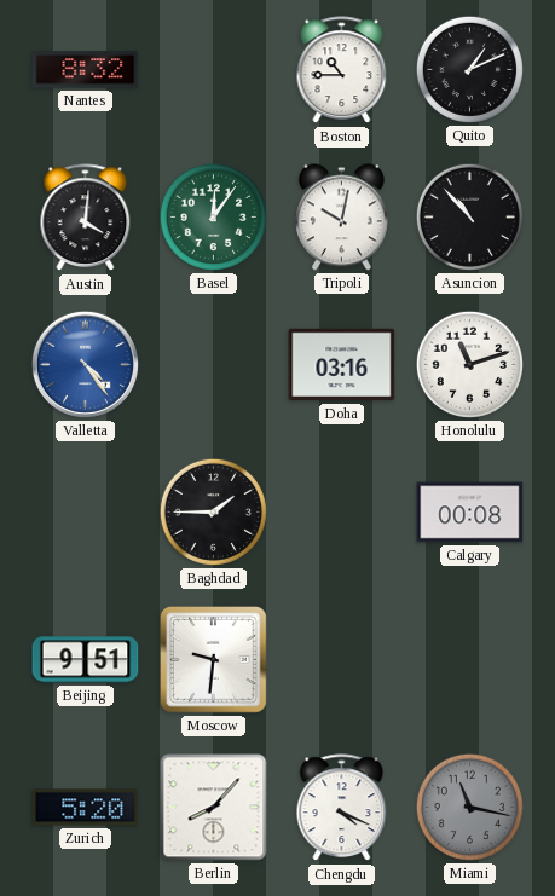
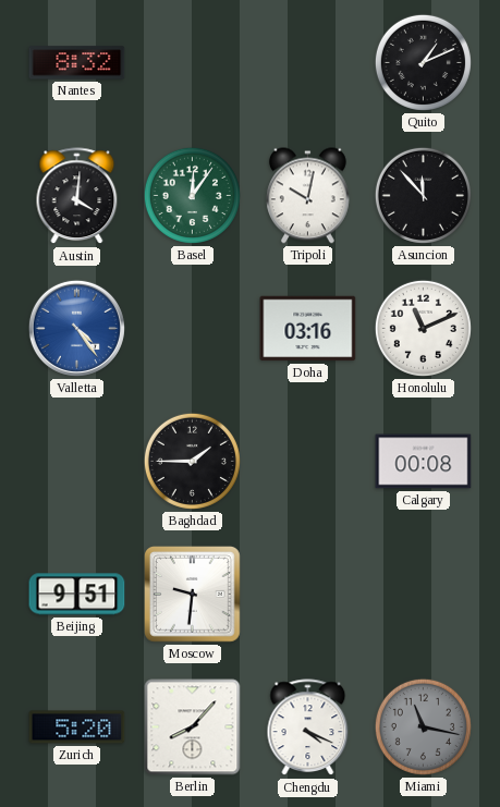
Boston: 10:45 -> none
Asuncion: 10:53 -> 11:53
Honolulu: 11:12 -> 11:11
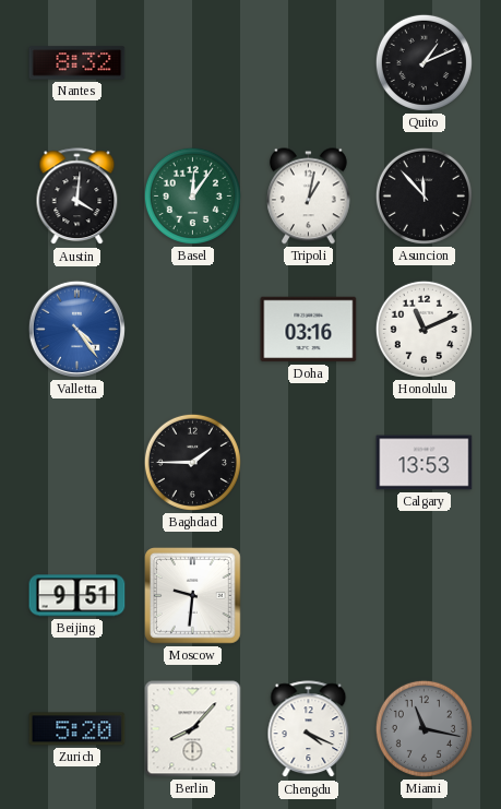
Tripoli: 10:02 -> 1:02
Calgary: 00:08 -> 13:53
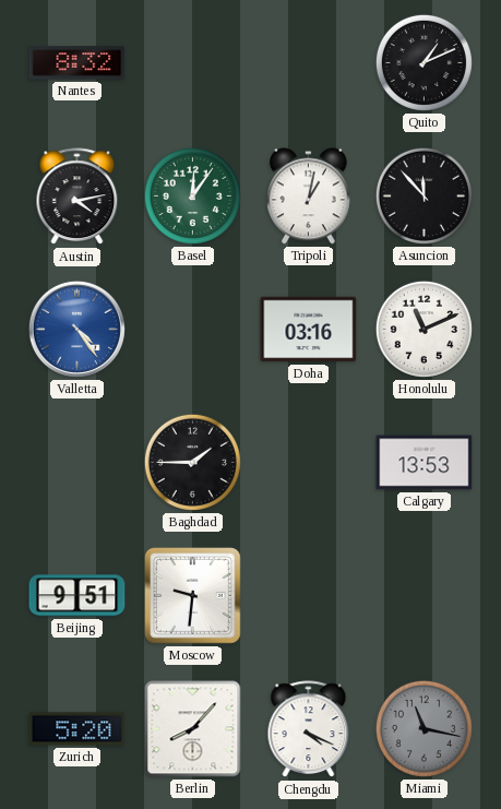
Austin: 4:01 -> 4:13
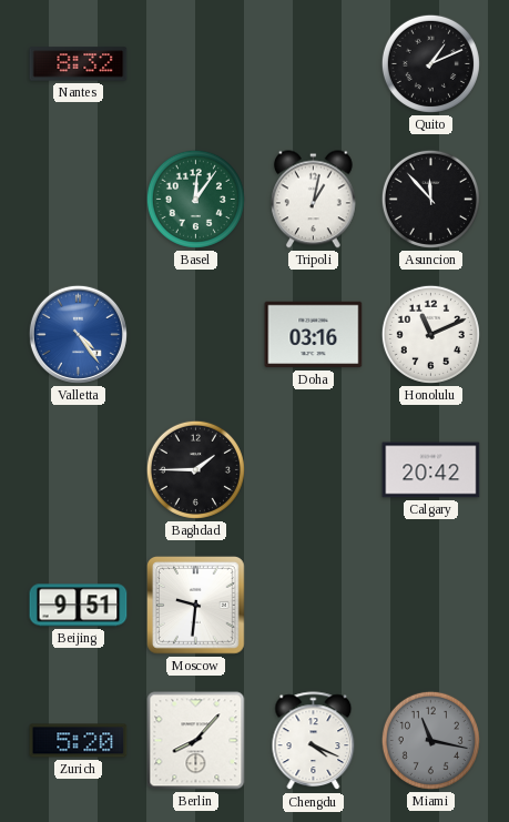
Austin: 4:13 -> none
Calgary: 13:53 -> 20:42
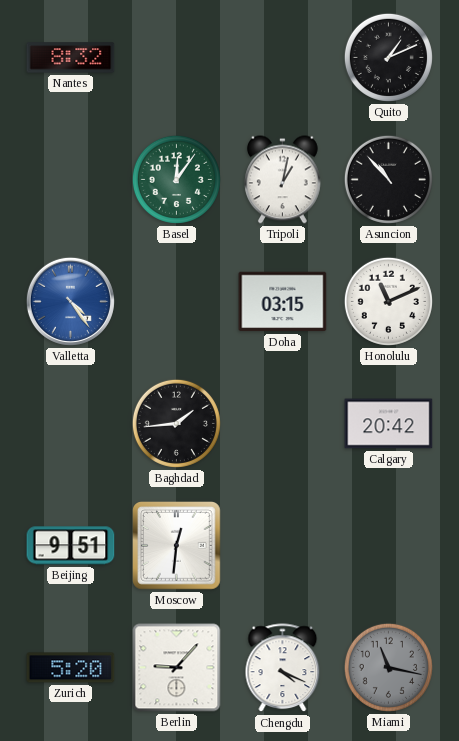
Asuncion: 11:53 -> 10:53
Doha: 03:16 -> 03:15
Baghdad: 1:45 -> 1:44
Moscow: 9:31 -> 12:31
Berlin: 8:07 -> 9:07
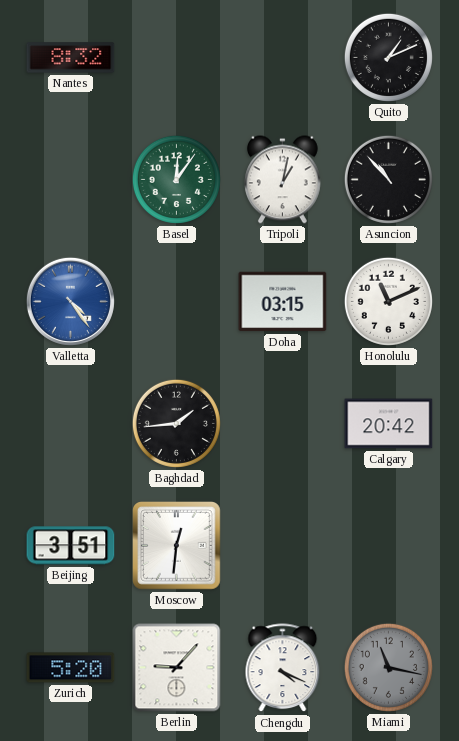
Beijing: 9:51 -> 3:51
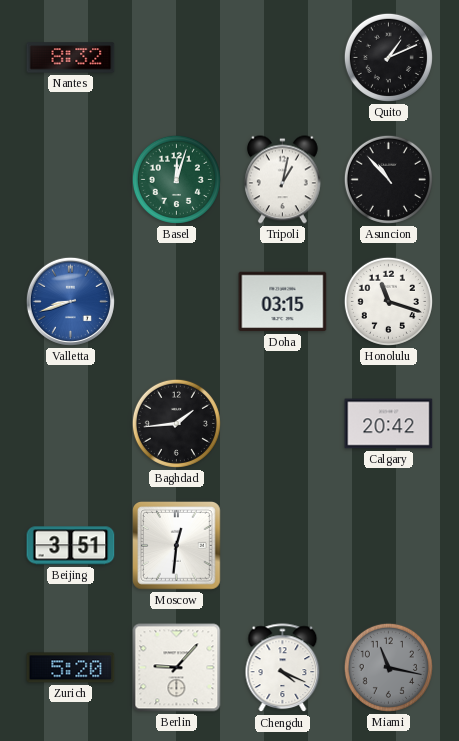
Basel: 12:06 -> 12:03
Valletta: 4:24 -> 8:42
Honolulu: 11:11 -> 11:18
